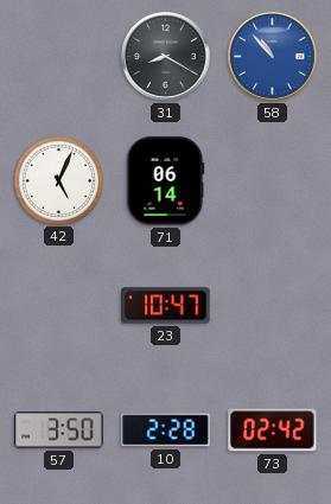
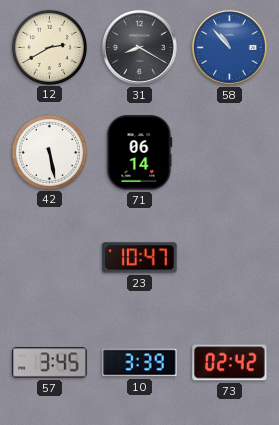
12: none -> 2:40
42: 5:04 -> 5:28
57: 3:50 -> 3:45
10: 2:28 -> 3:39
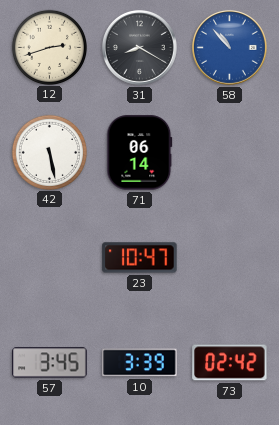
12: 2:40 -> 2:42
